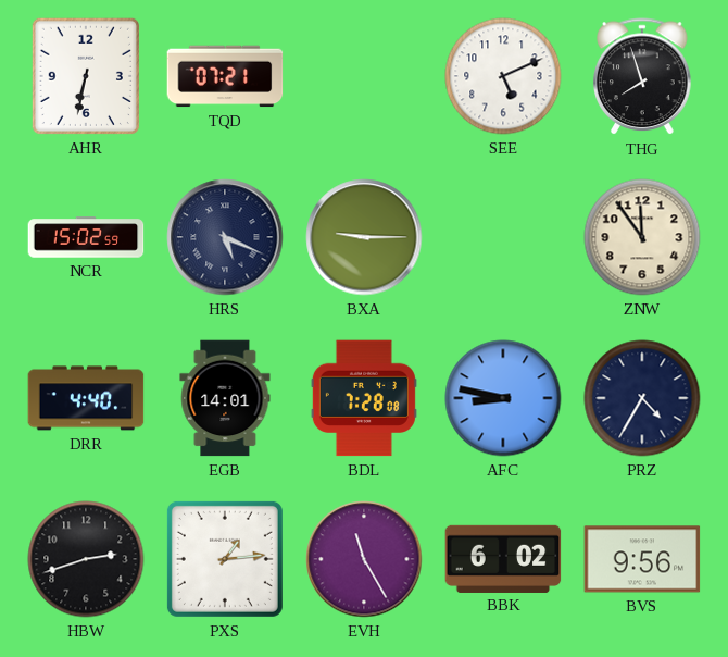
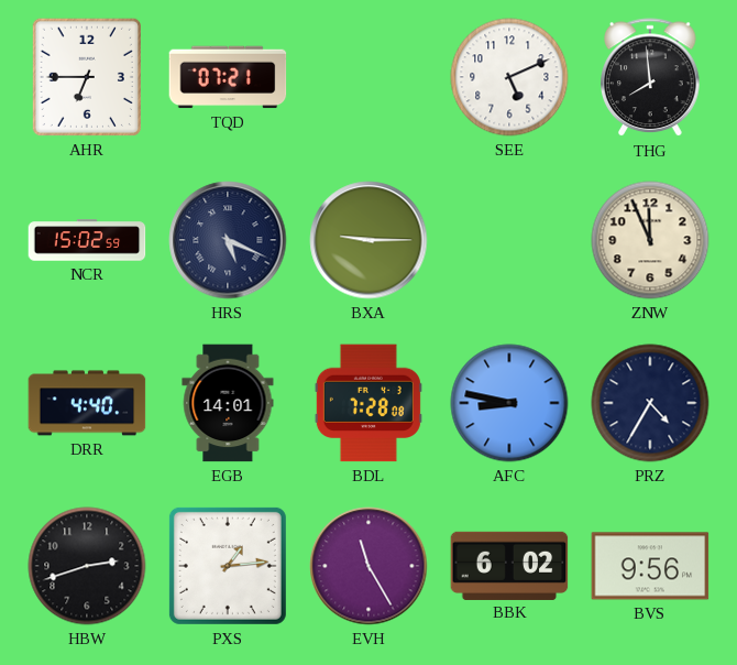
AHR: 6:32 -> 6:45
THG: 7:57 -> 7:59
ZNW: 11:54 -> 11:56
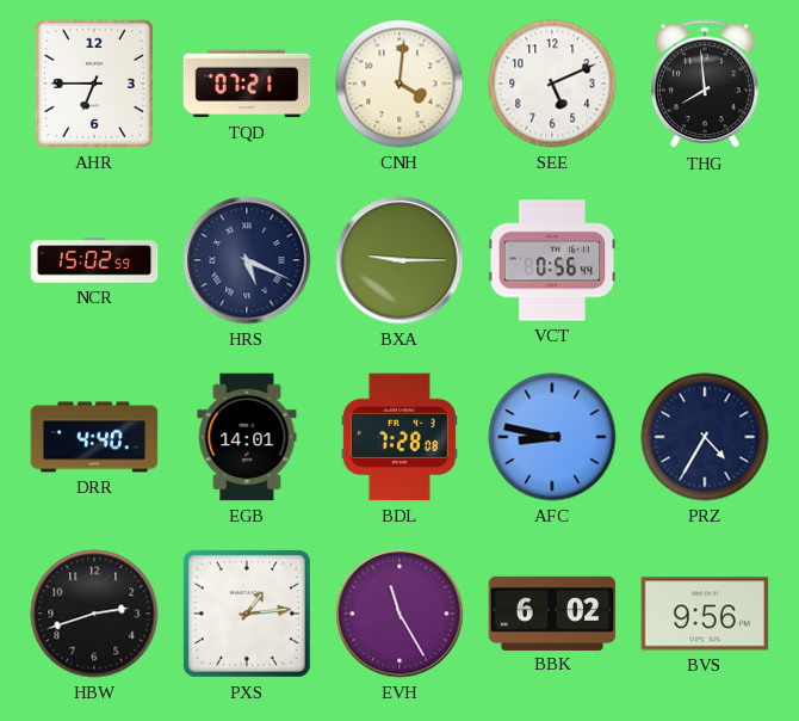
CNH: none -> 4:01
VCT: none -> 0:56
ZNW: 11:56 -> none
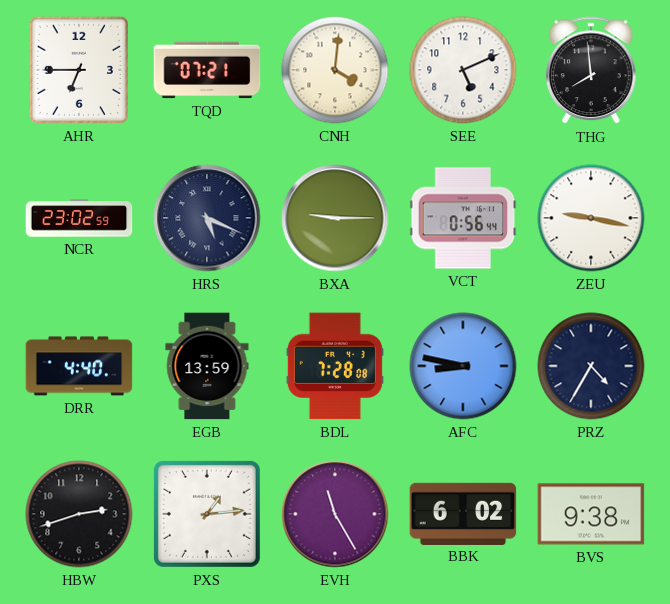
NCR: 15:02 -> 23:02
ZEU: none -> 9:17
EGB: 14:01 -> 13:59
BVS: 9:56 -> 9:38
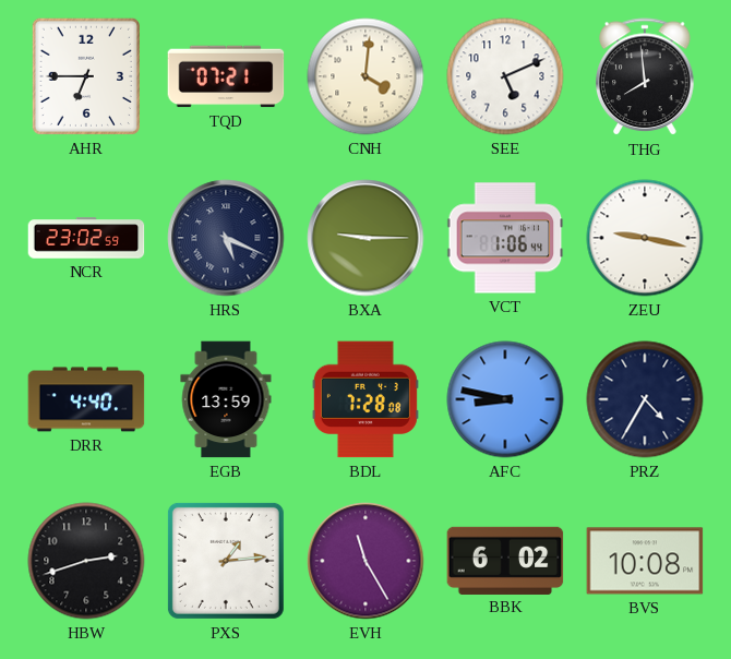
VCT: 0:56 -> 1:06
BVS: 9:38 -> 10:08
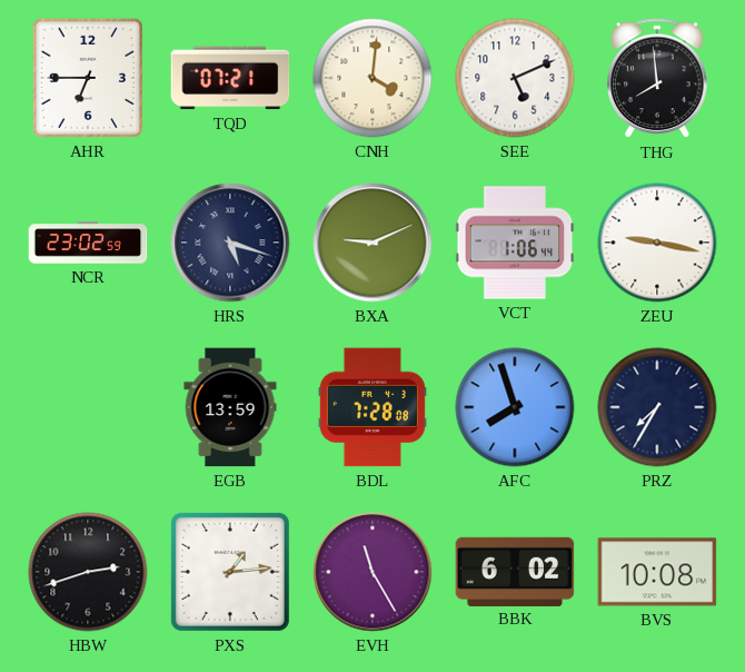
HRS: 5:19 -> 5:18
BXA: 9:15 -> 9:11
DRR: 4:40 -> none
AFC: 8:47 -> 7:57
PRZ: 4:35 -> 7:35
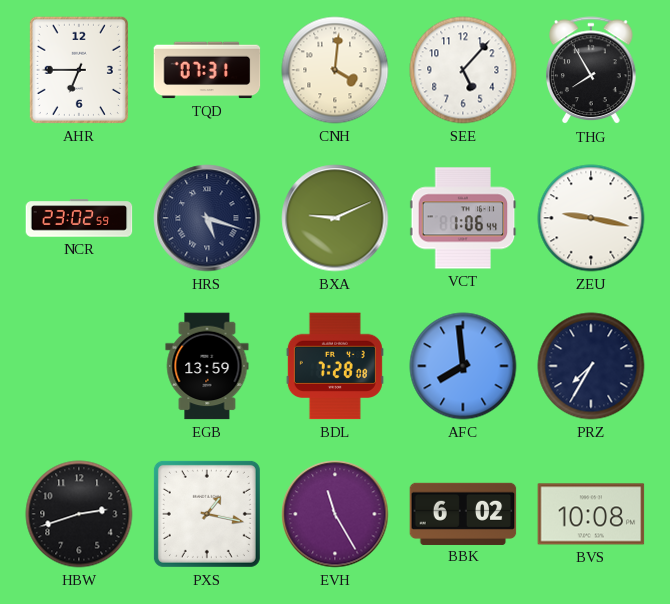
TQD: 07:21 -> 07:31
SEE: 5:11 -> 5:07
THG: 7:59 -> 7:55
AFC: 7:57 -> 7:59
PXS: 1:14 -> 1:17
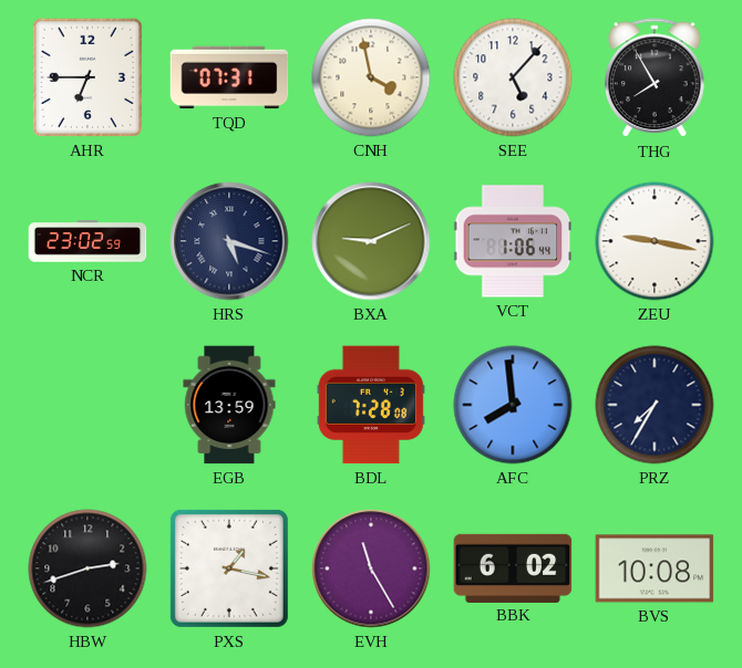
CNH: 4:01 -> 3:58
